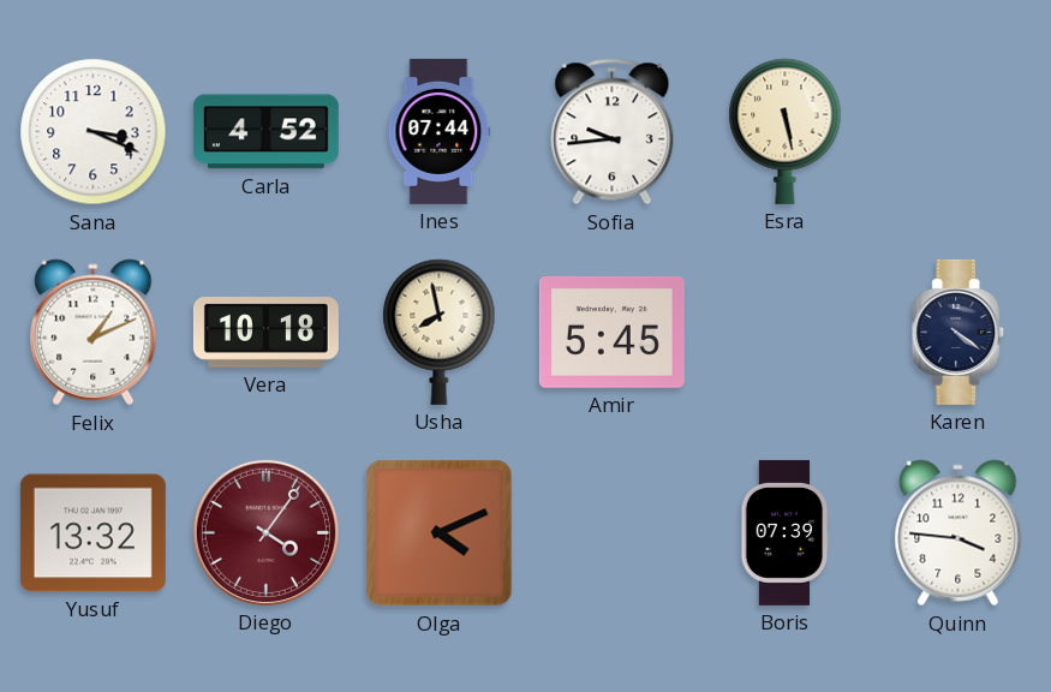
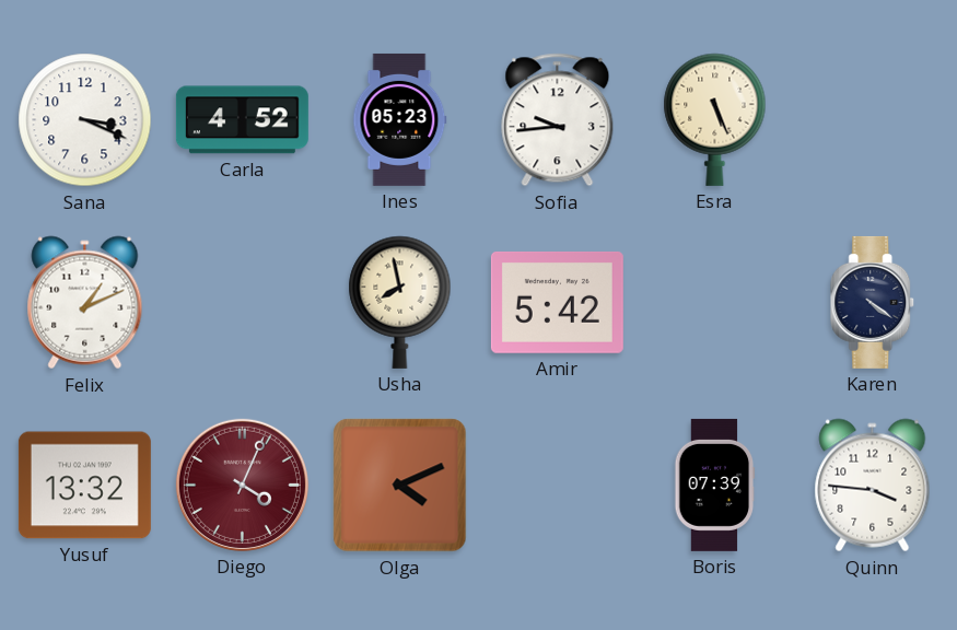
Ines: 07:44 -> 05:23
Esra: 5:28 -> 5:26
Vera: 10:18 -> none
Amir: 5:45 -> 5:42
Diego: 4:06 -> 4:04
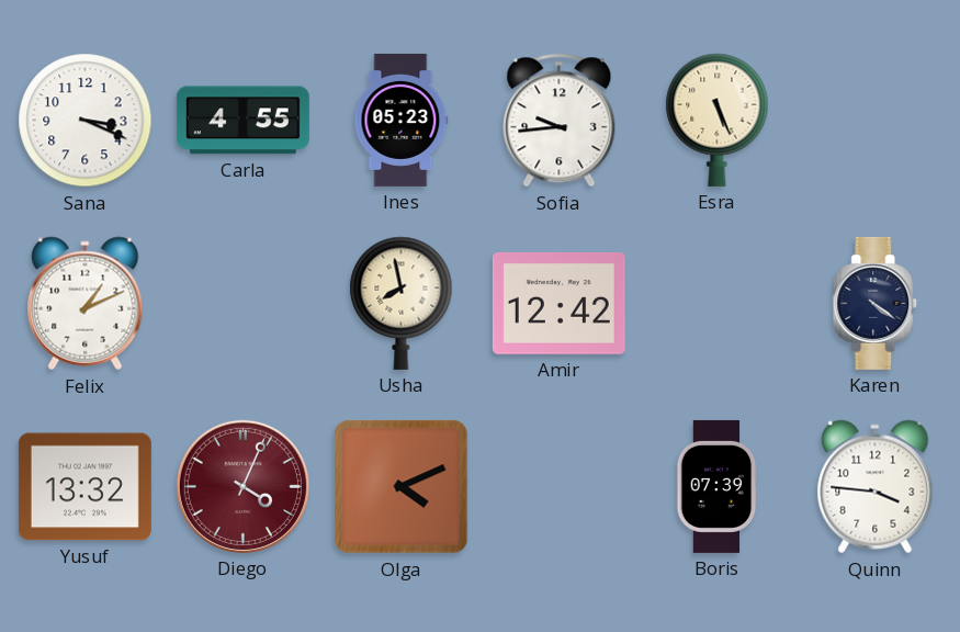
Carla: 4:52 -> 4:55
Amir: 5:42 -> 12:42
